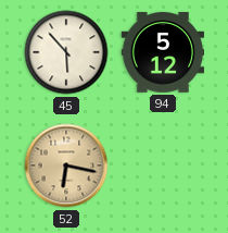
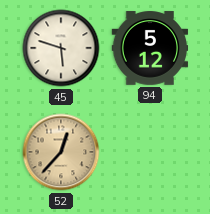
45: 5:53 -> 5:48
52: 6:17 -> 12:37
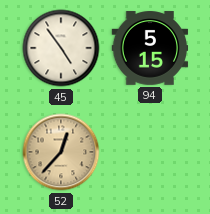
45: 5:48 -> 4:54
94: 5:12 -> 5:15
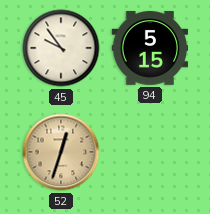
45: 4:54 -> 9:54
52: 12:37 -> 12:33
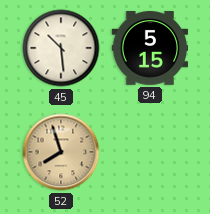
45: 9:54 -> 10:29
52: 12:33 -> 7:57
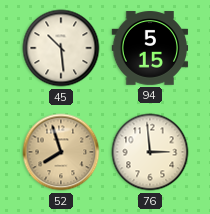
76: none -> 2:59
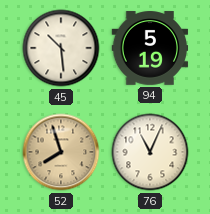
94: 5:15 -> 5:19
76: 2:59 -> 11:04
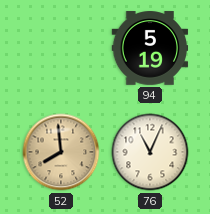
45: 10:29 -> none
52: 7:57 -> 7:59
